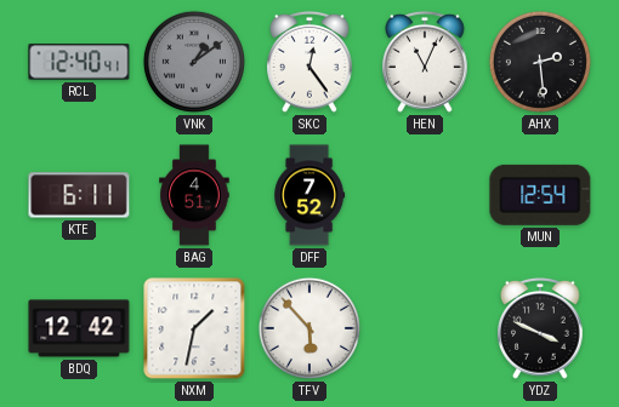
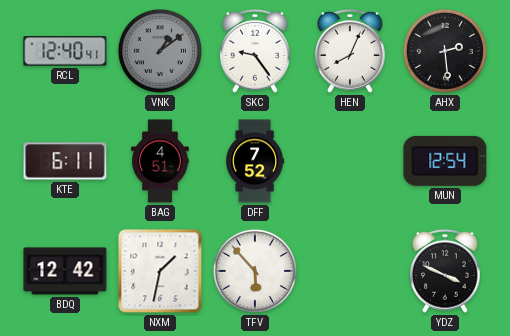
SKC: 12:24 -> 9:24
HEN: 11:04 -> 8:04
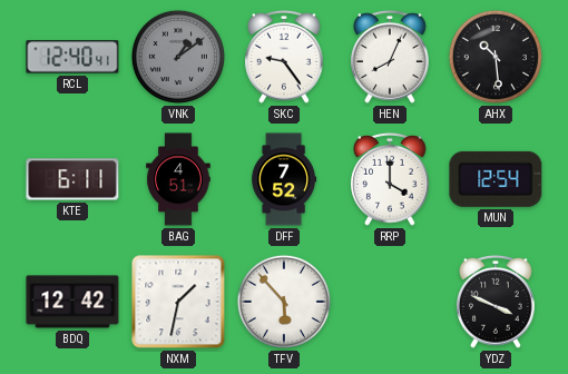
AHX: 2:29 -> 10:29
RRP: none -> 4:00
